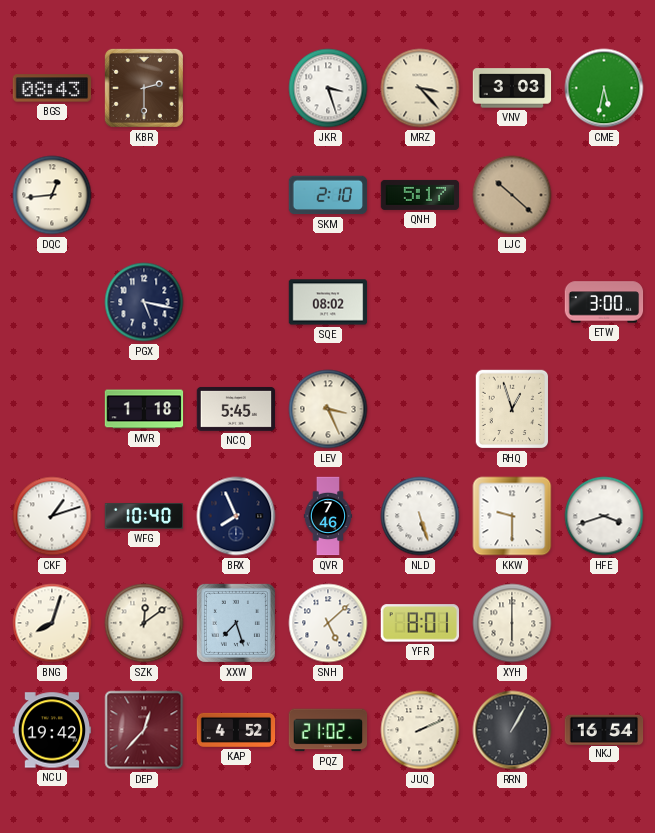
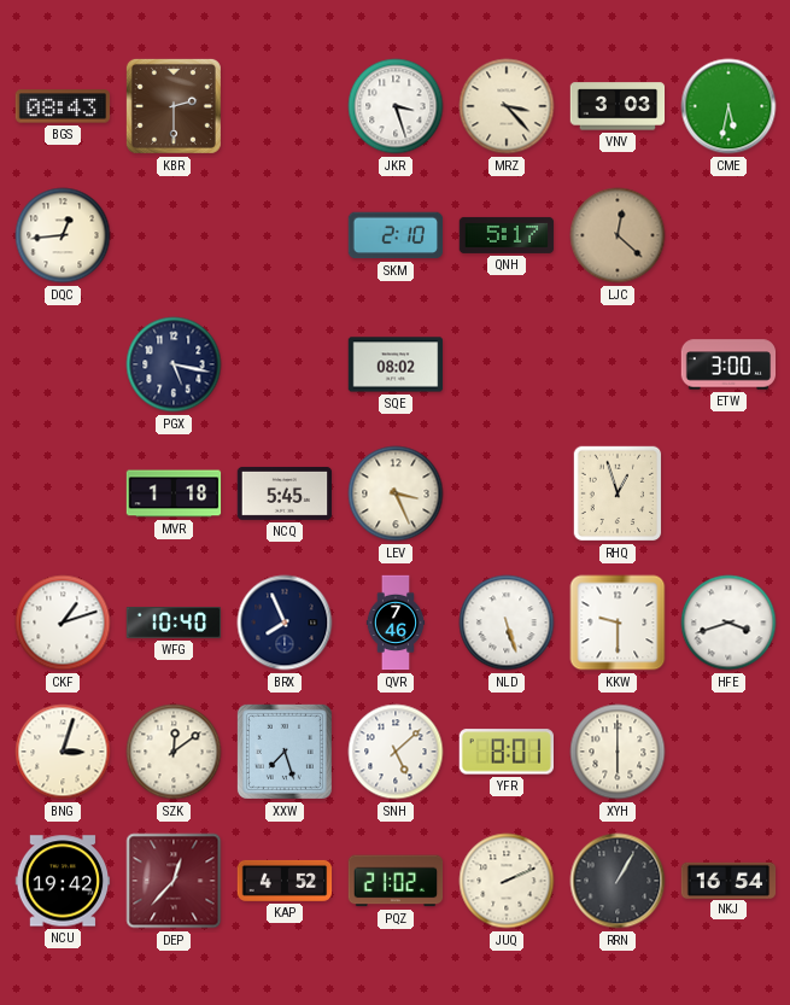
LJC: 10:22 -> 12:22
BNG: 8:03 -> 3:03
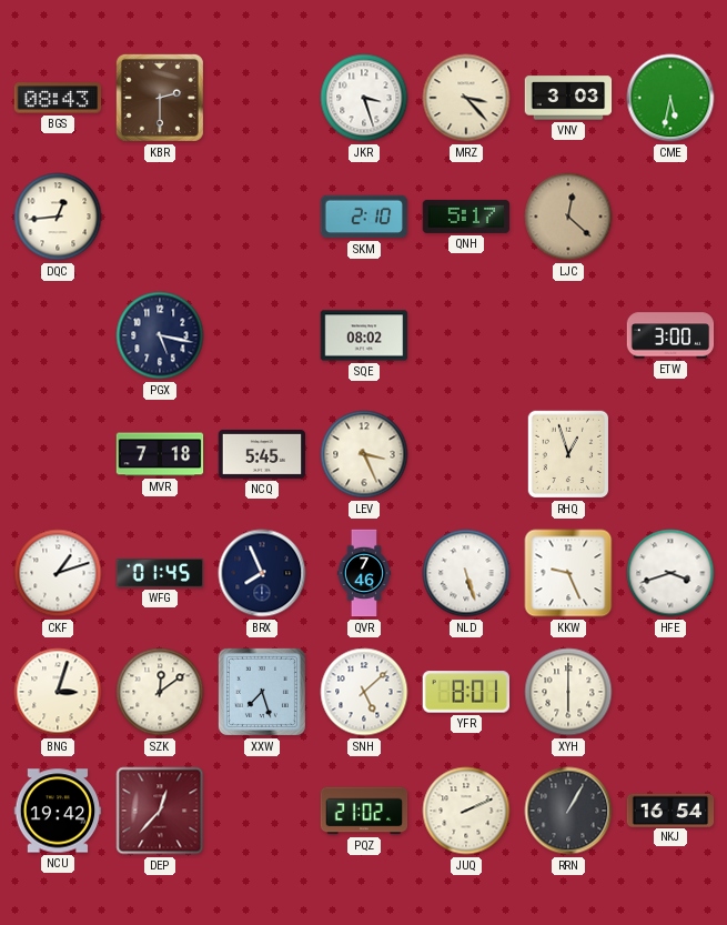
MVR: 1:18 -> 7:18
WFG: 10:40 -> 01:45
KKW: 9:30 -> 9:26
KAP: 4:52 -> none
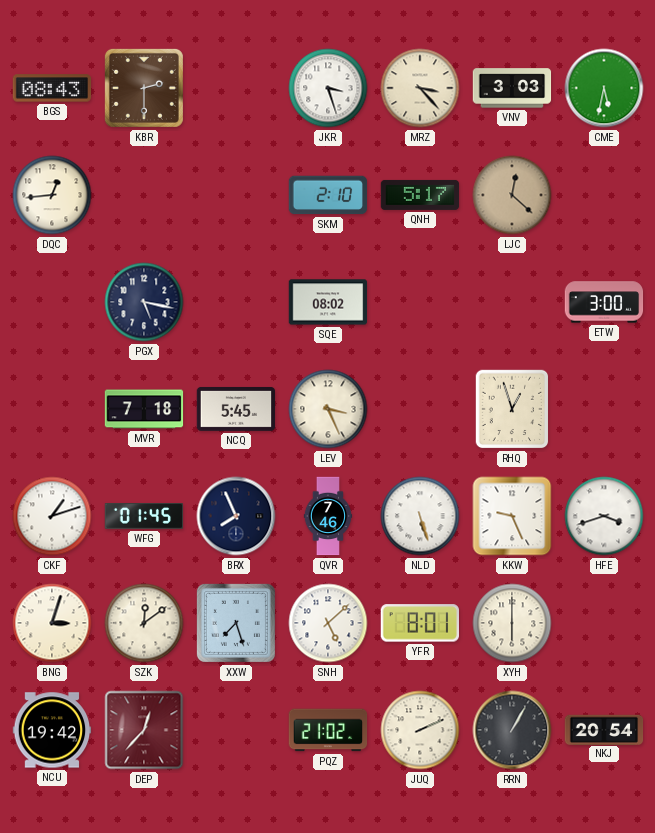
NKJ: 16:54 -> 20:54
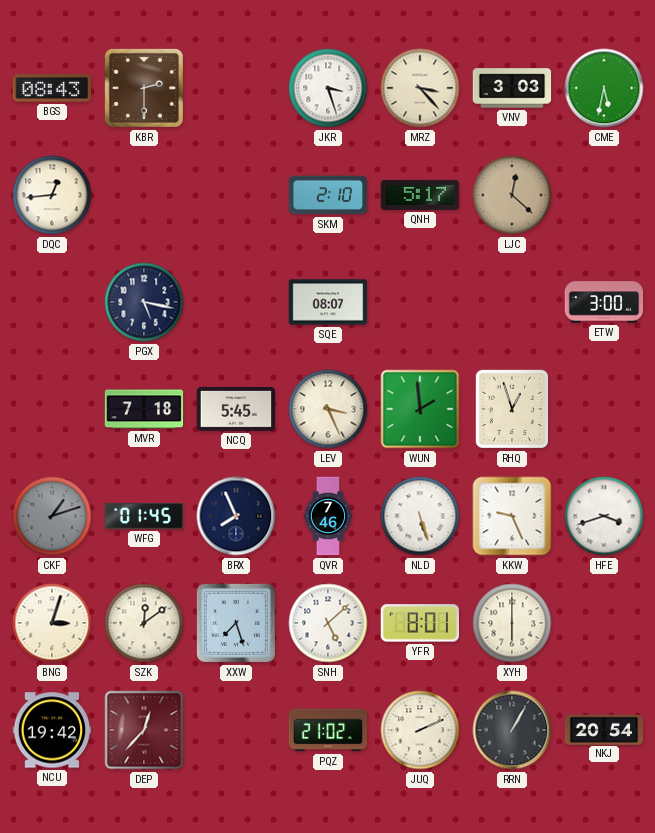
SQE: 08:02 -> 08:07
WUN: none -> 1:59
CKF dial: white -> grey
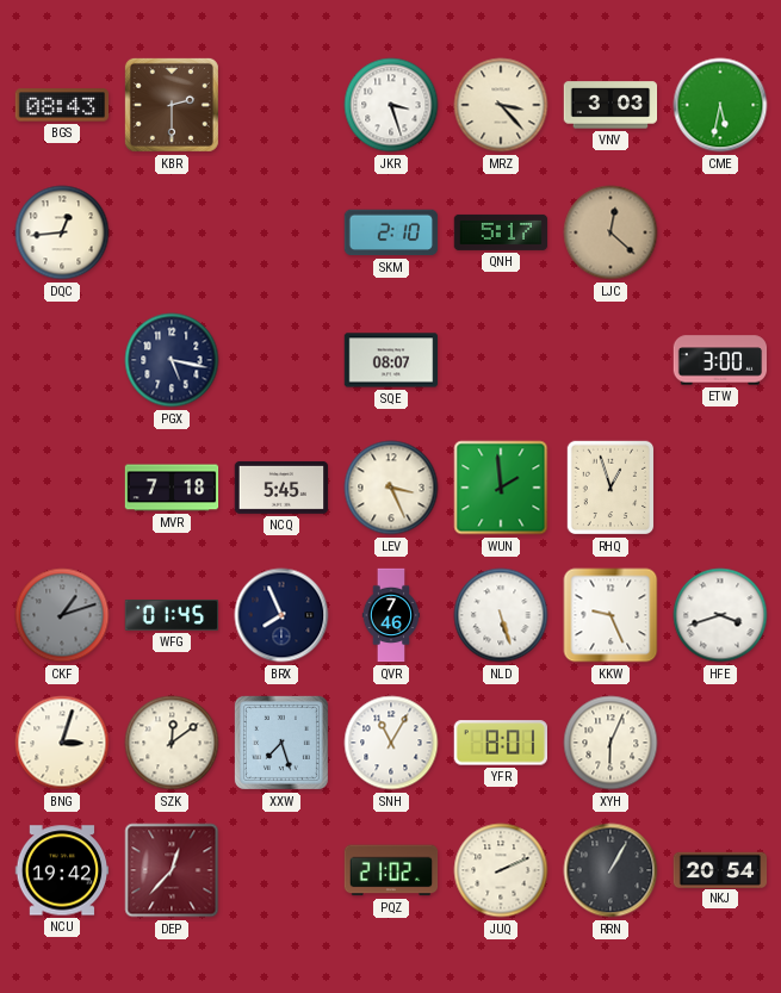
SNH: 5:08 -> 11:05
XYH: 6:00 -> 6:04
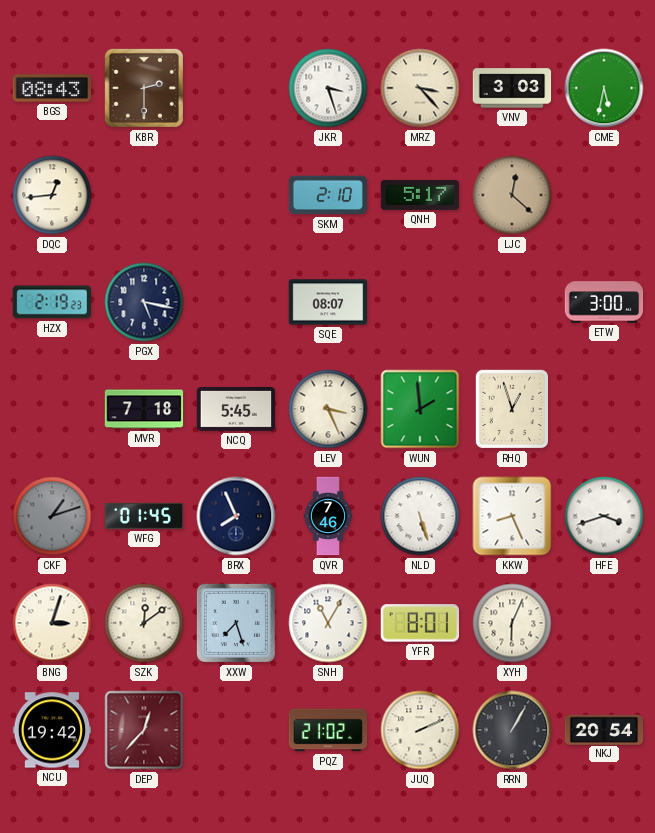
HZX: none -> 2:19
KKW: 9:26 -> 8:26
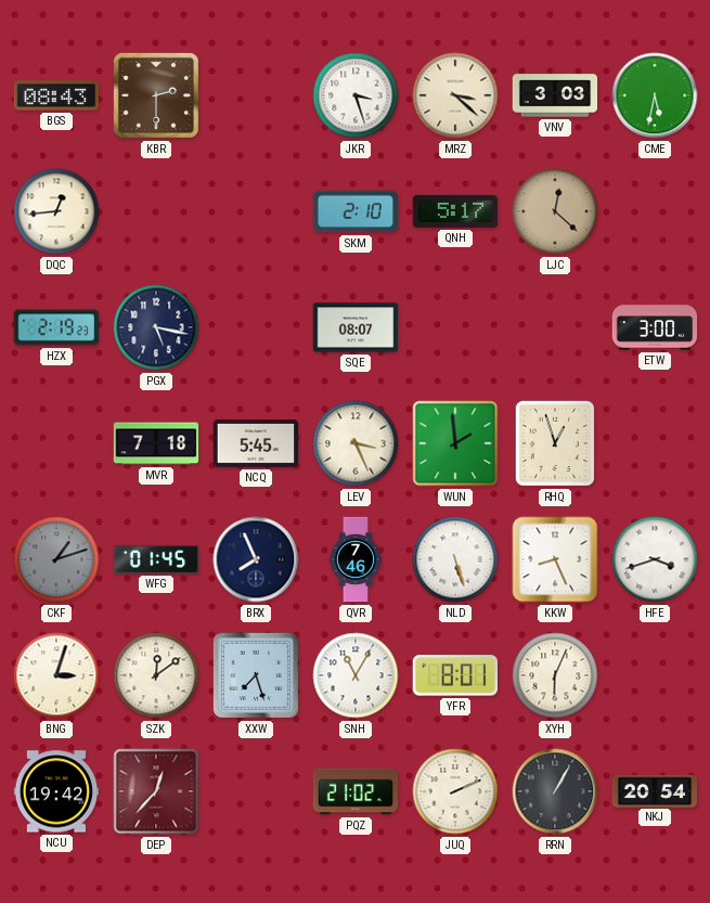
MRZ: 3:23 -> 3:22
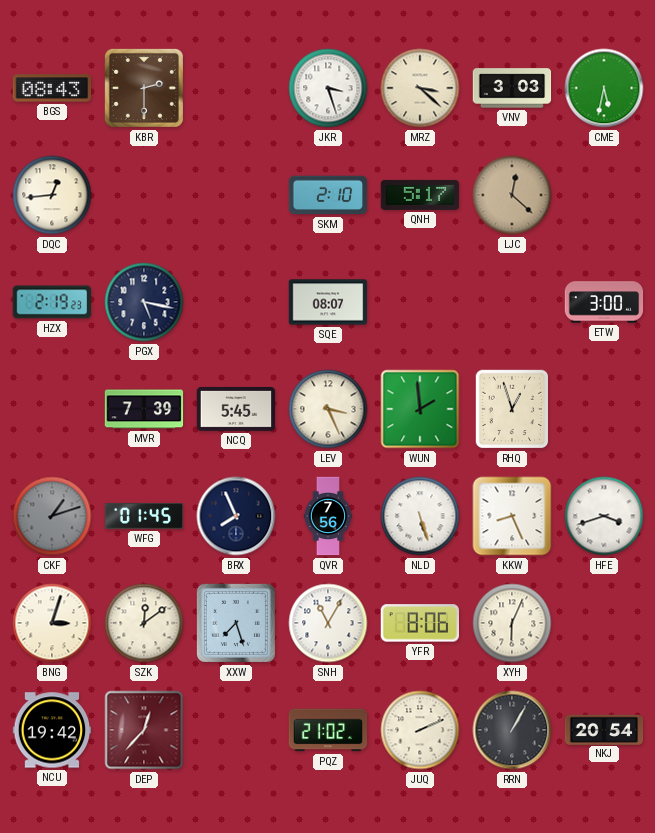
MVR: 7:18 -> 7:39
QVR: 7:46 -> 7:56
YFR: 8:01 -> 8:06
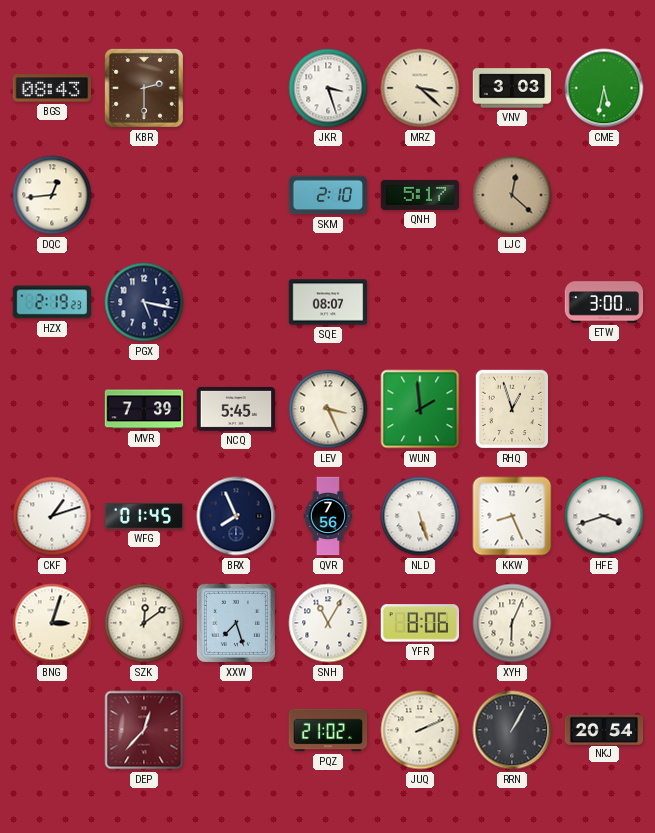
CKF dial: grey -> white
NCU: 19:42 -> none
